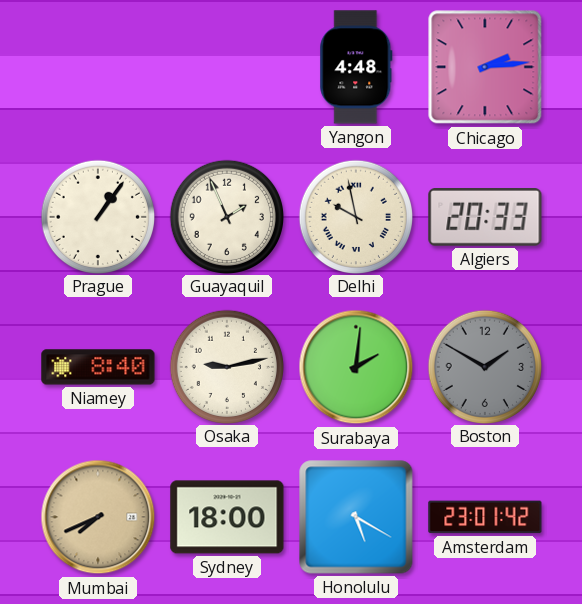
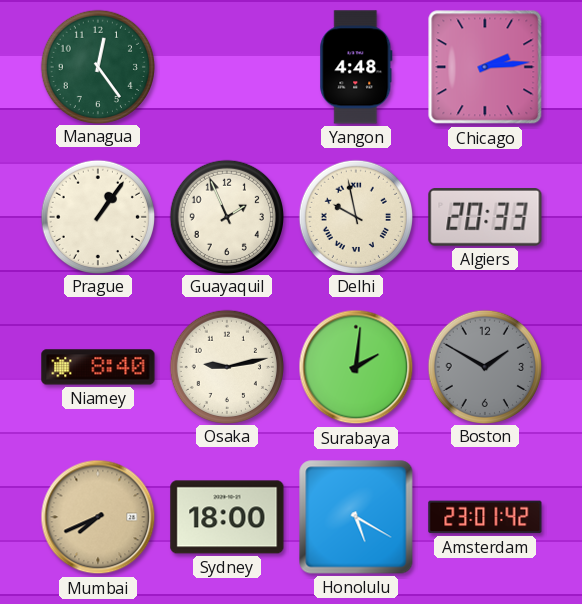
Managua: none -> 12:24
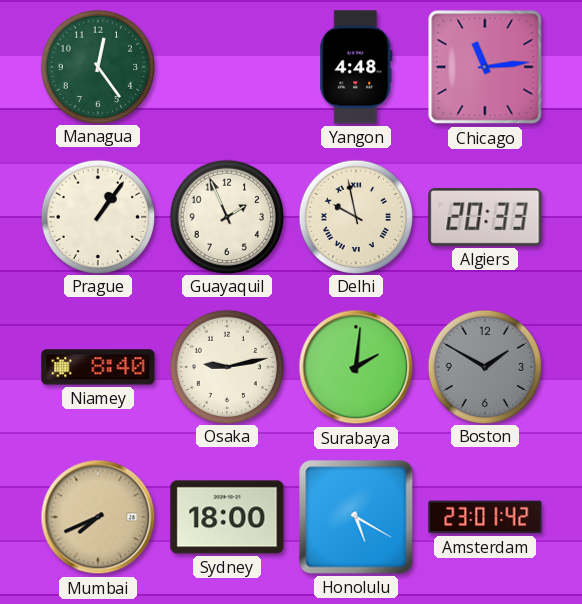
Chicago: 2:14 -> 11:14
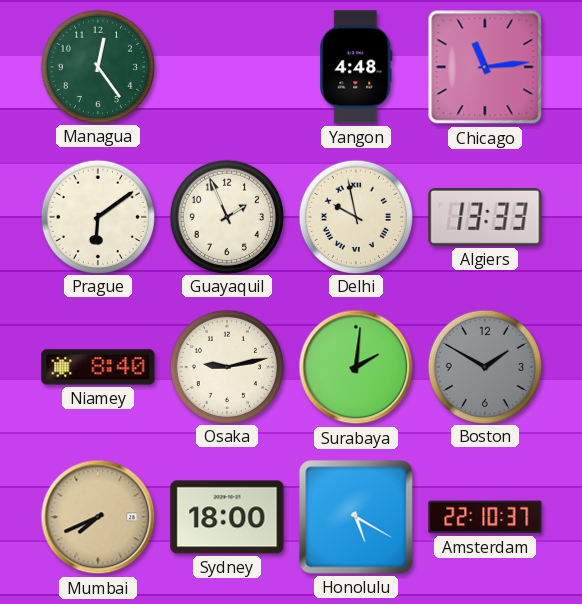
Prague: 1:06 -> 6:09
Algiers: 20:33 -> 13:33
Amsterdam: 23:01 -> 22:10
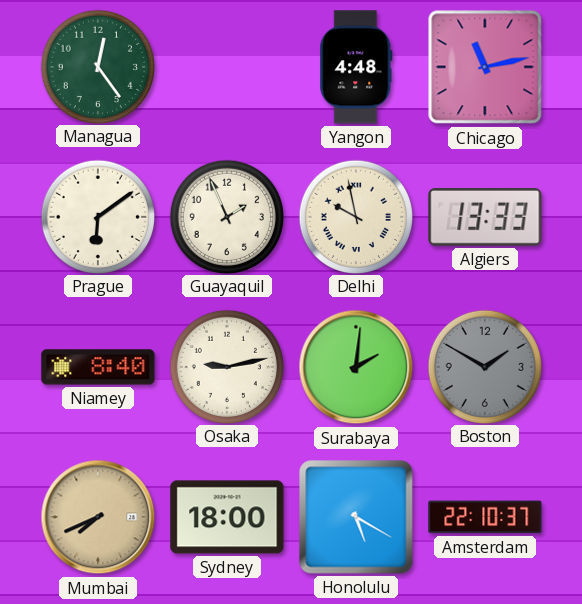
Chicago: 11:14 -> 11:13
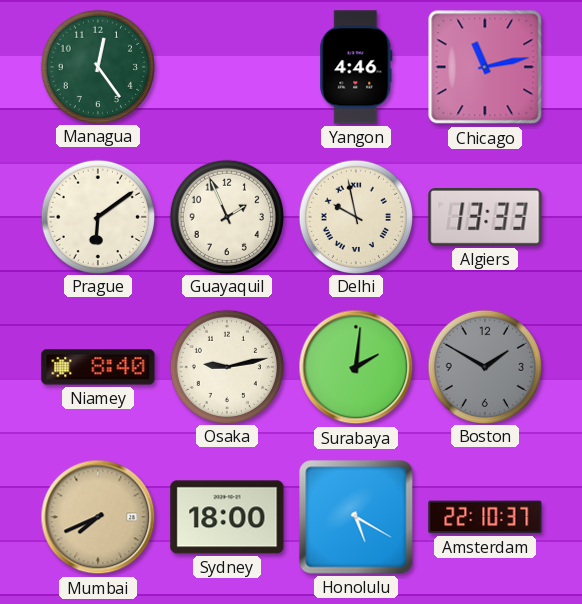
Yangon: 4:48 -> 4:46
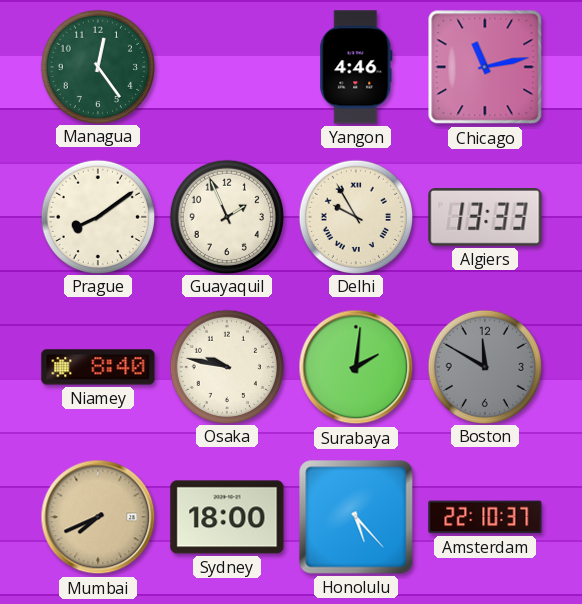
Prague: 6:09 -> 8:09
Delhi: 9:58 -> 9:55
Osaka: 9:13 -> 9:47
Boston: 1:50 -> 11:50
Honolulu: 5:20 -> 5:23
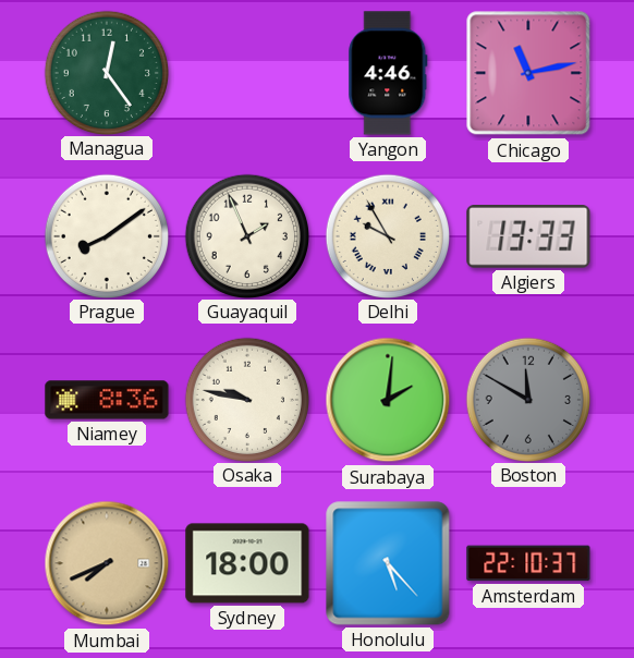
Niamey: 8:40 -> 8:36
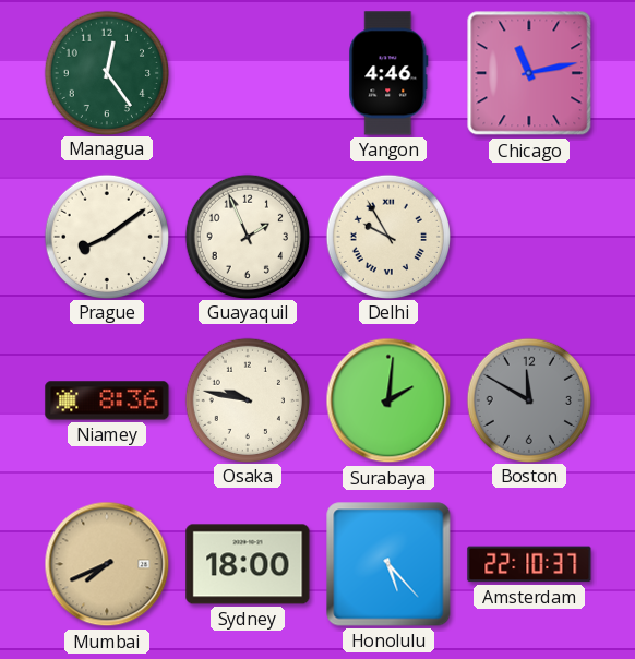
Algiers: 13:33 -> none
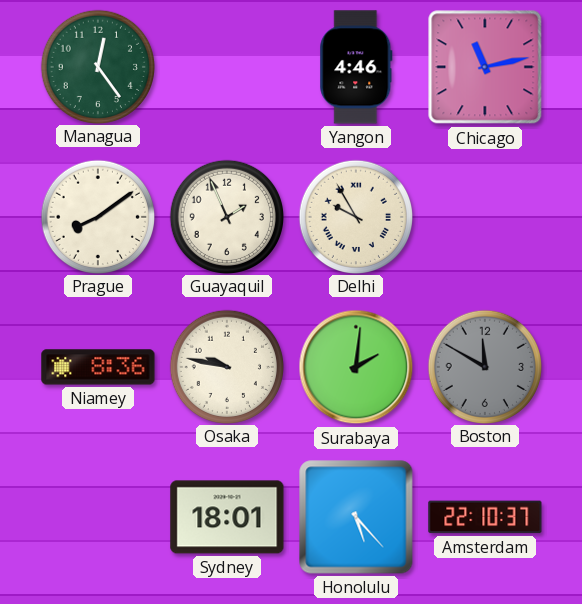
Mumbai: 7:41 -> none
Sydney: 18:00 -> 18:01
